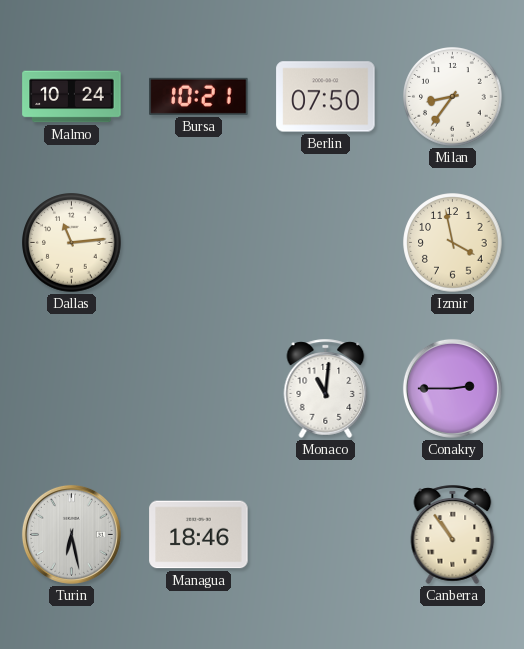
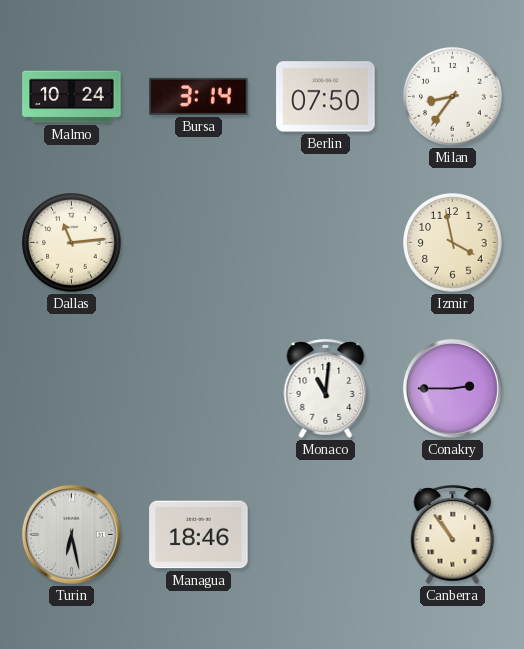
Bursa: 10:21 -> 3:14
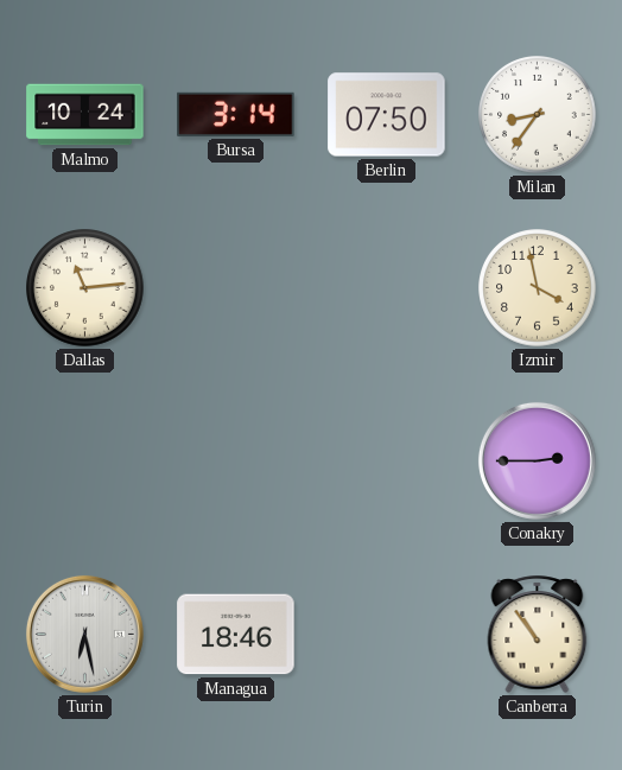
Monaco: 11:01 -> none
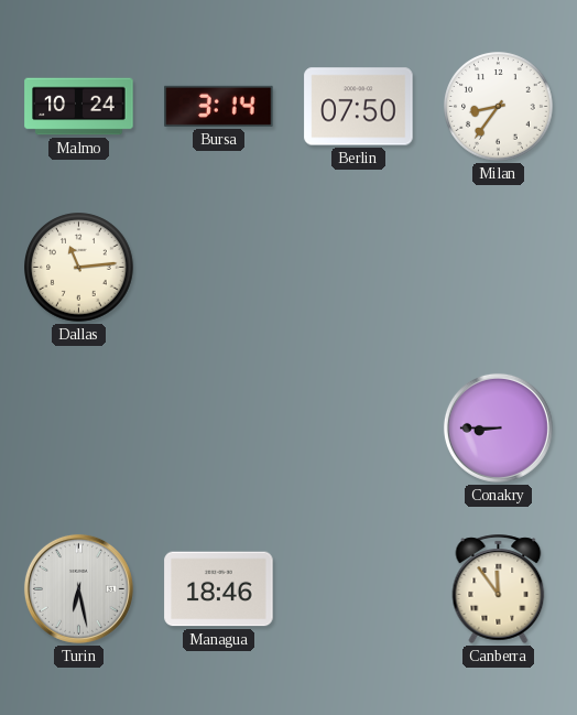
Izmir: 3:58 -> none
Conakry: 2:45 -> 8:45
Canberra: 10:54 -> 11:54
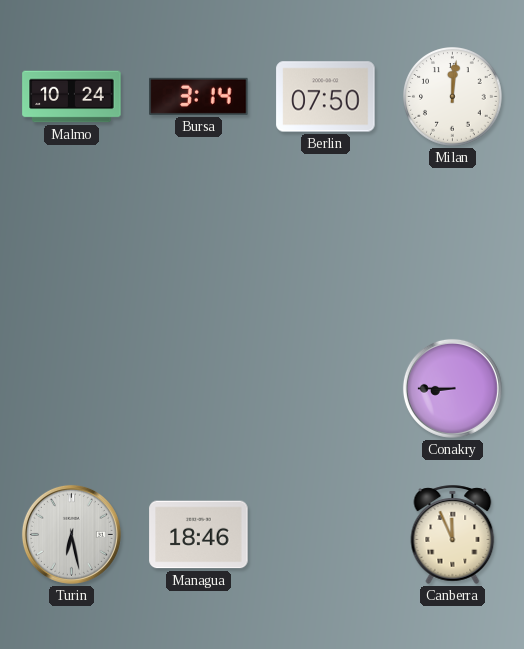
Milan: 8:36 -> 12:01
Dallas: 11:14 -> none
Canberra: 11:54 -> 11:56
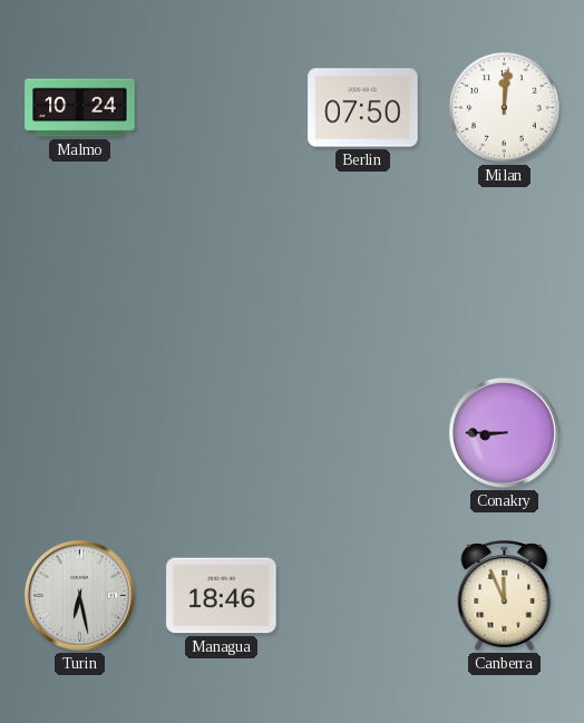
Bursa: 3:14 -> none
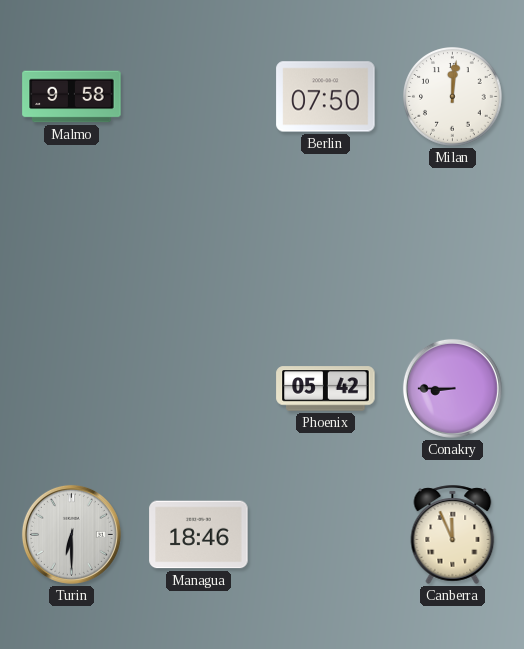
Malmo: 10:24 -> 9:58
Phoenix: none -> 05:42
Turin: 6:28 -> 6:30
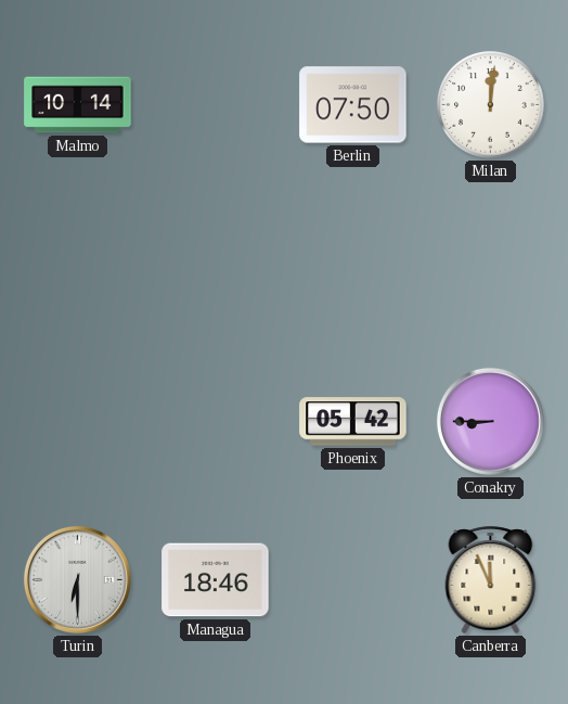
Malmo: 9:58 -> 10:14
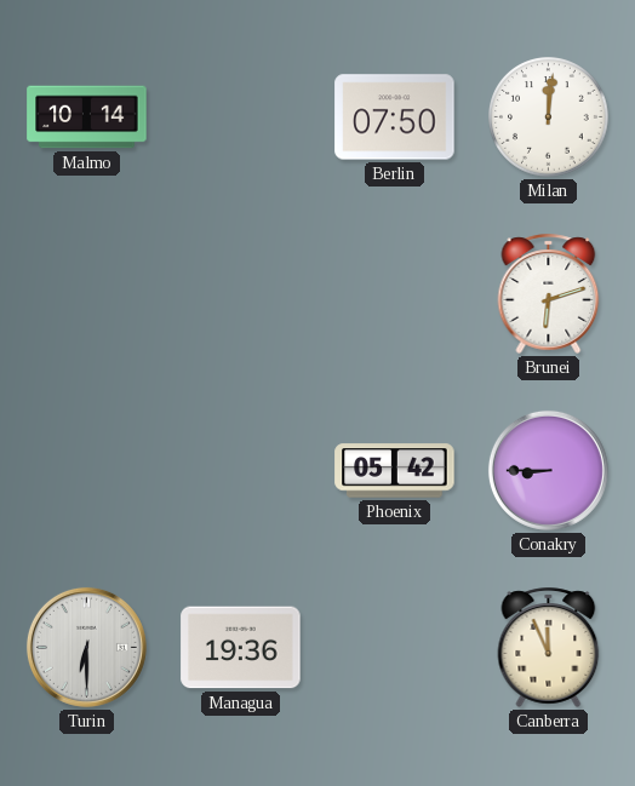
Brunei: none -> 6:12
Managua: 18:46 -> 19:36
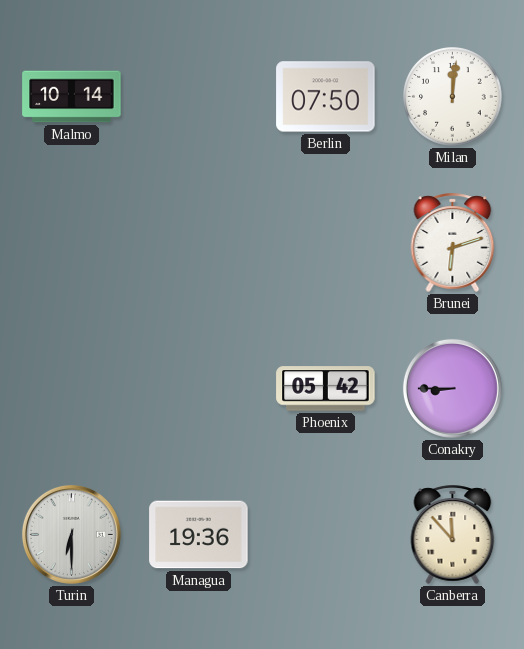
Canberra: 11:56 -> 11:53
